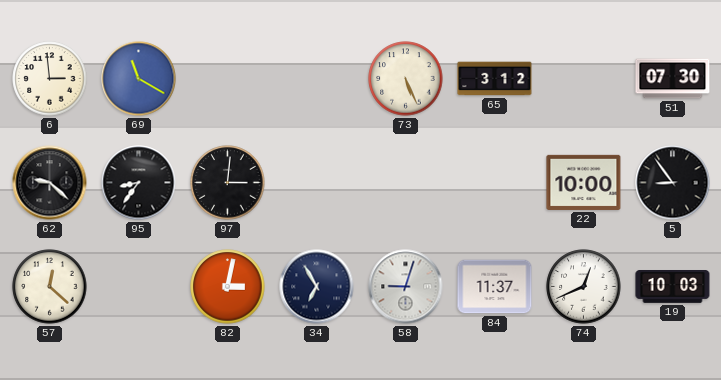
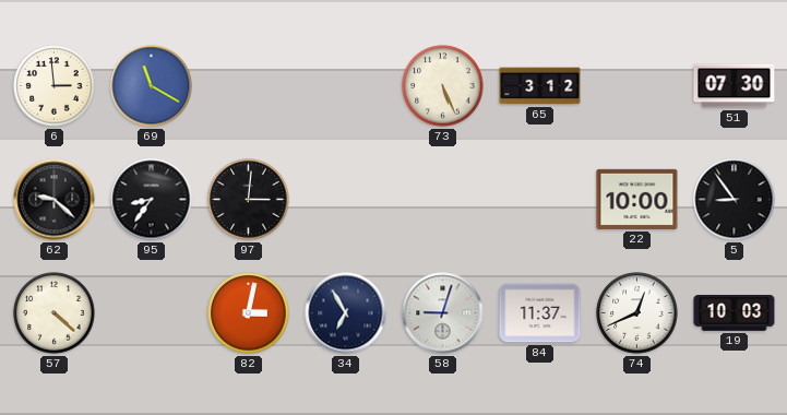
57: 12:22 -> 4:22
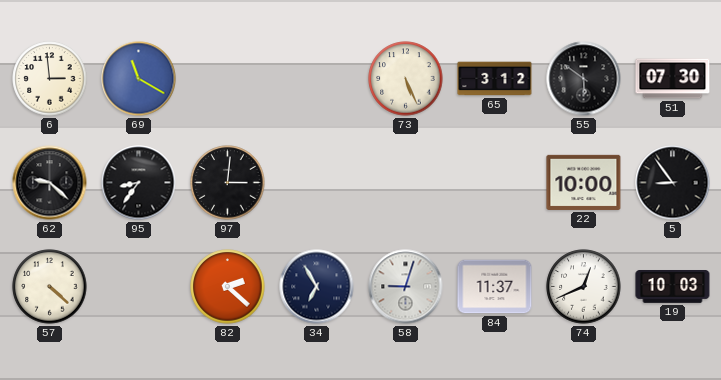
55: none -> 5:51
82: 3:02 -> 2:22
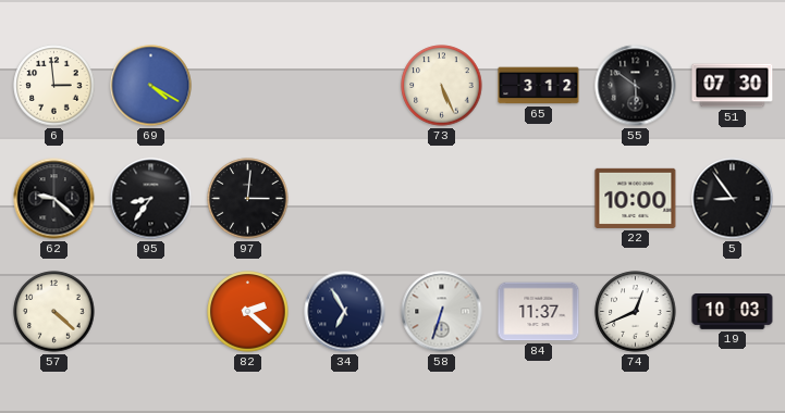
69: 11:20 -> 4:20
58: 9:03 -> 6:33
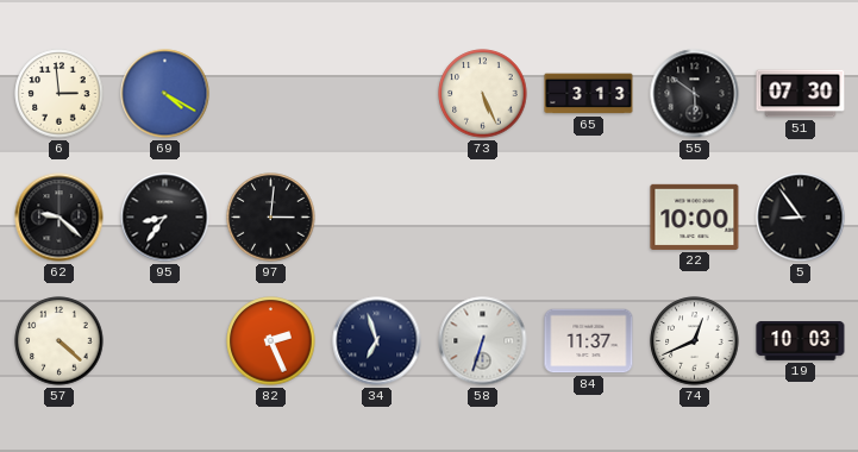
65: 3:12 -> 3:13
82: 2:22 -> 2:26
34: 6:55 -> 6:57
